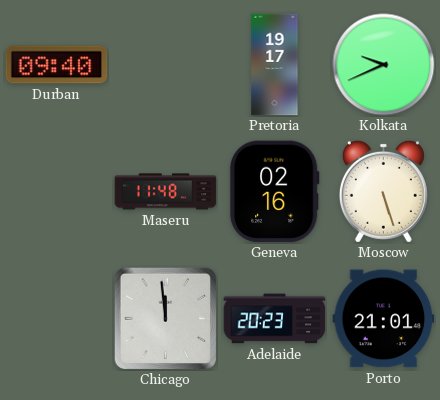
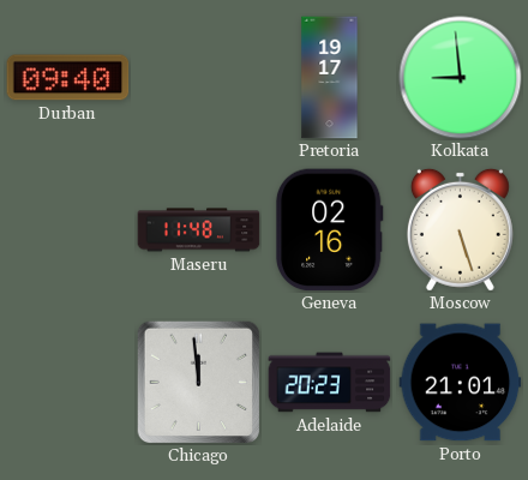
Kolkata: 9:41 -> 8:59
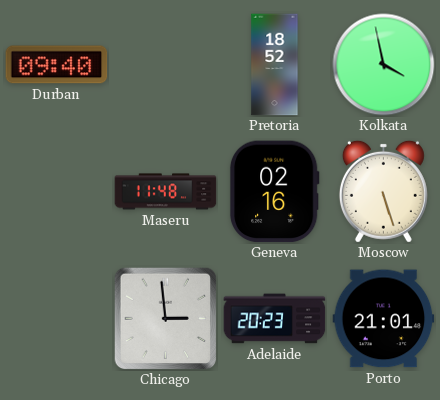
Pretoria: 19:17 -> 18:52
Kolkata: 8:59 -> 3:58
Chicago: 11:59 -> 2:59
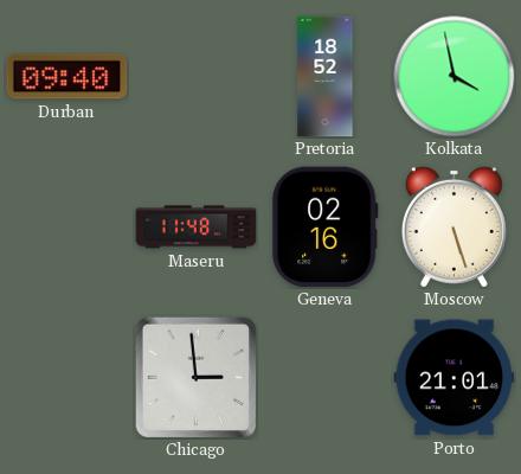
Adelaide: 20:23 -> none
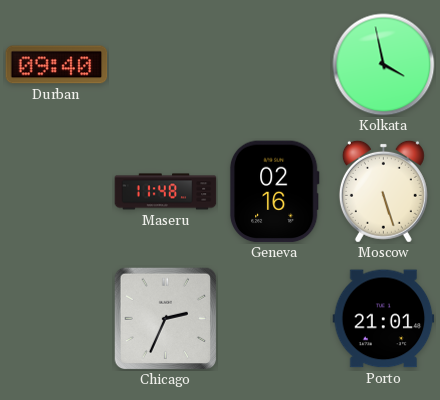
Pretoria: 18:52 -> none
Chicago: 2:59 -> 2:34
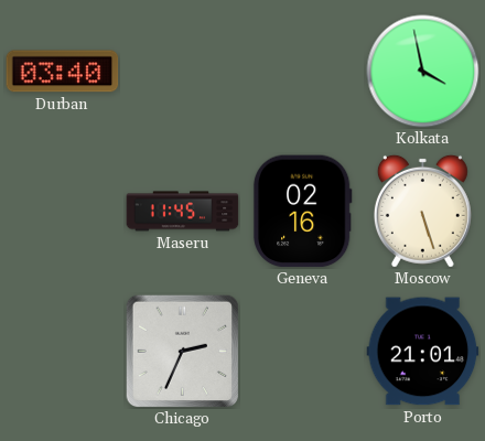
Durban: 09:40 -> 03:40
Maseru: 11:48 -> 11:45
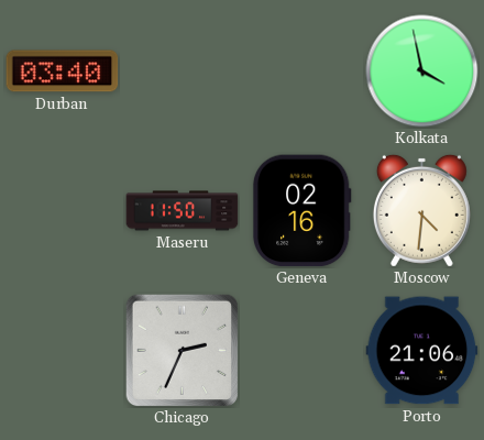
Maseru: 11:45 -> 11:50
Moscow: 5:27 -> 4:31
Porto: 21:01 -> 21:06
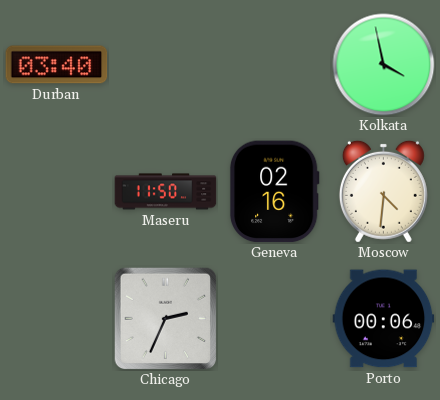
Porto: 21:06 -> 00:06
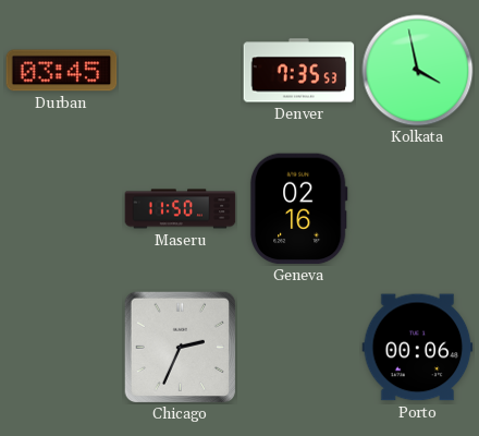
Durban: 03:40 -> 03:45
Denver: none -> 7:35
Moscow: 4:31 -> none
